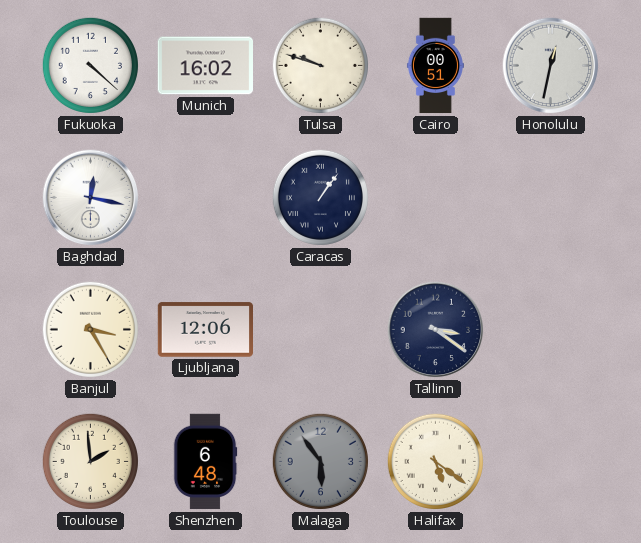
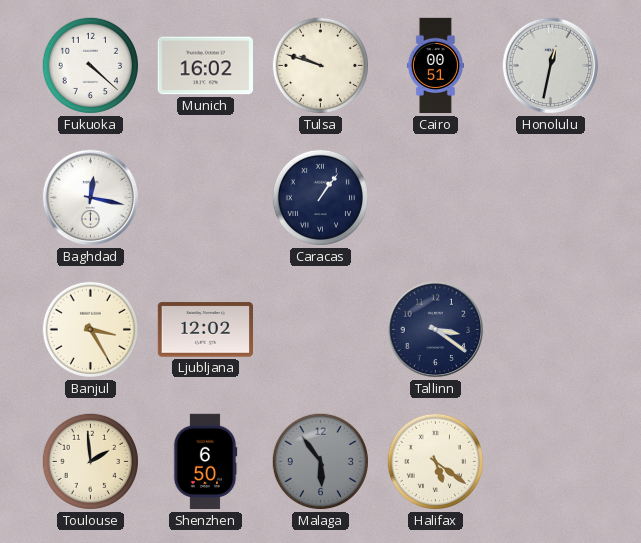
Ljubljana: 12:06 -> 12:02
Shenzhen: 6:48 -> 6:50
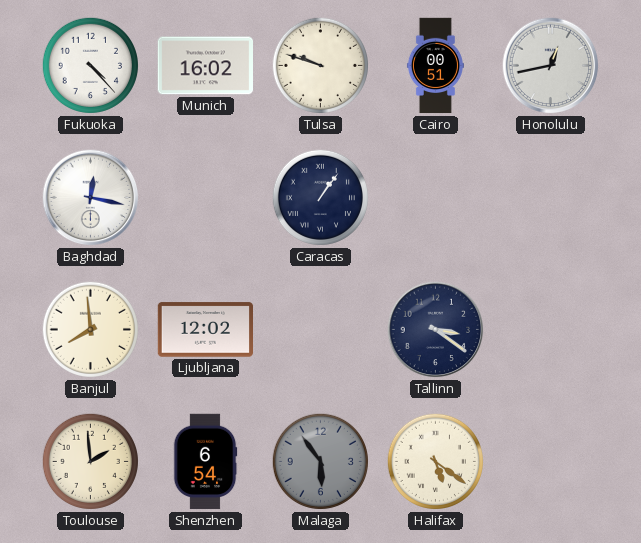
Fukuoka: 4:22 -> 4:23
Honolulu: 12:32 -> 12:43
Banjul: 3:25 -> 7:59
Shenzhen: 6:50 -> 6:54
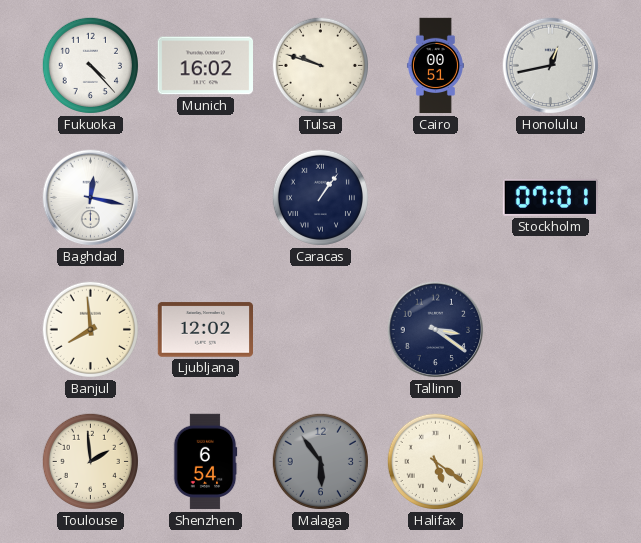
Stockholm: none -> 07:01
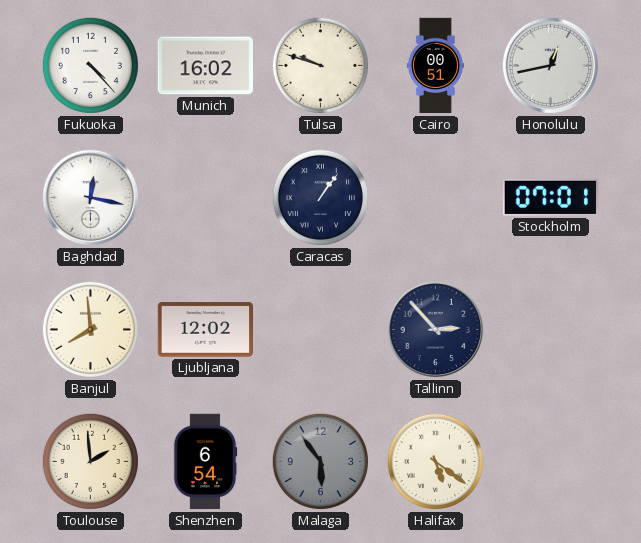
Tallinn: 3:21 -> 2:53
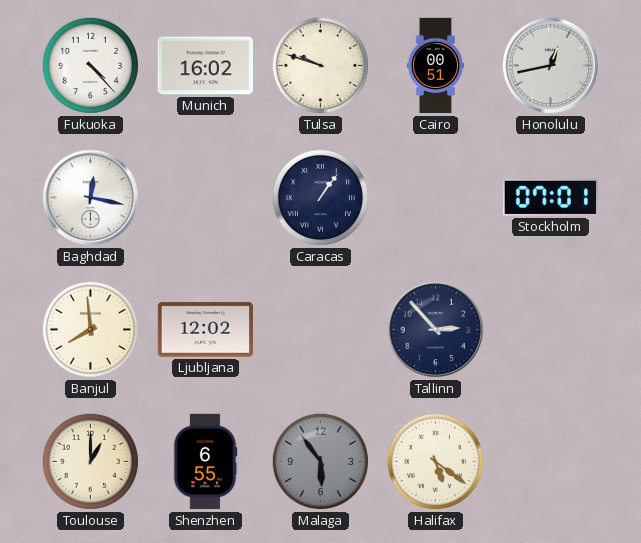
Toulouse: 1:59 -> 1:00
Shenzhen: 6:54 -> 6:55
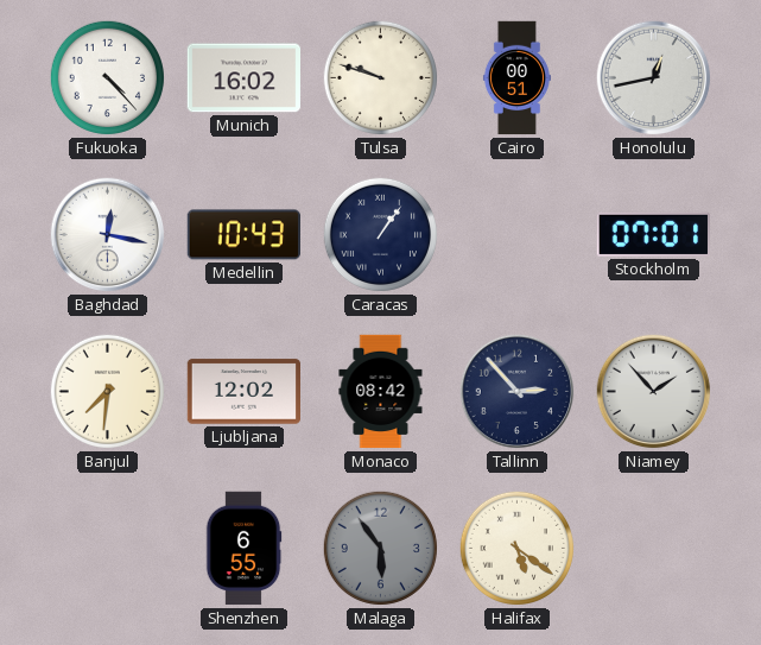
Medellin: none -> 10:43
Banjul: 7:59 -> 7:31
Monaco: none -> 08:42
Niamey: none -> 1:53
Toulouse: 1:00 -> none
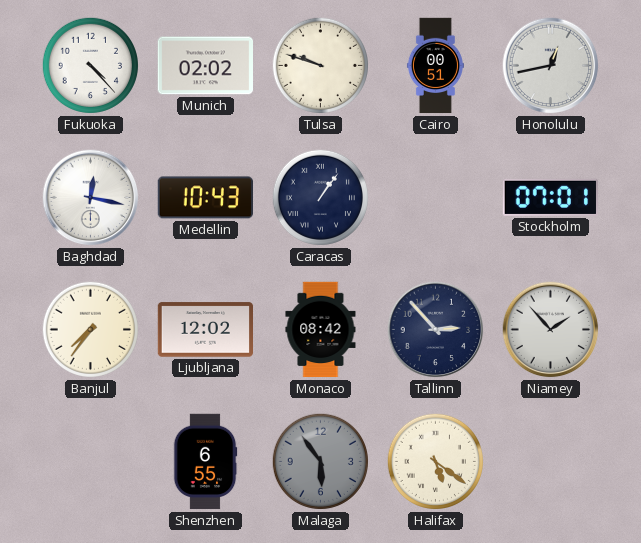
Munich: 16:02 -> 02:02
Banjul: 7:31 -> 7:36
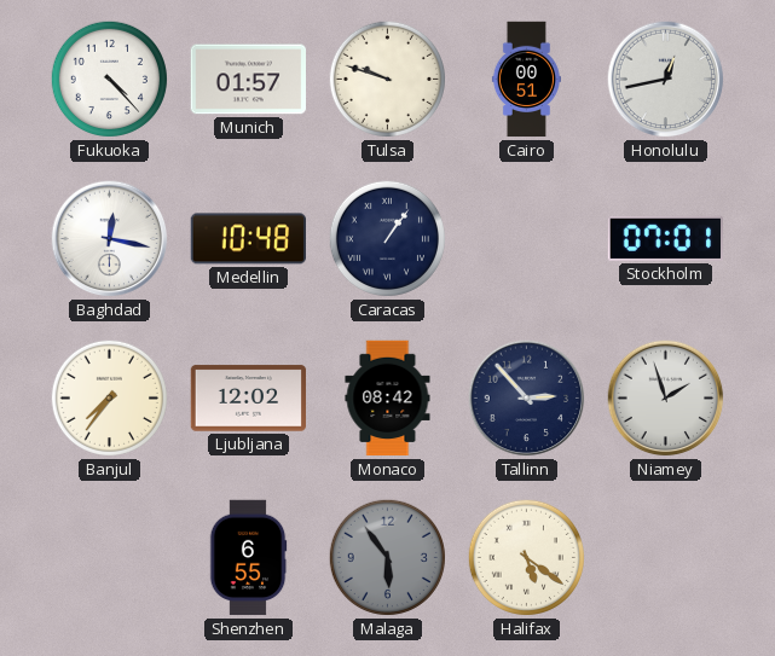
Munich: 02:02 -> 01:57
Medellin: 10:43 -> 10:48
Niamey: 1:53 -> 1:57
